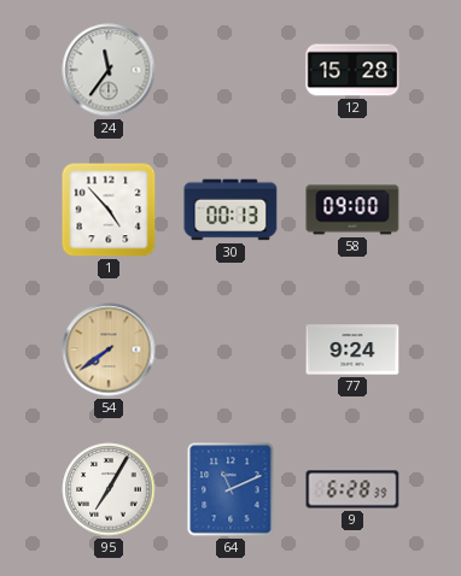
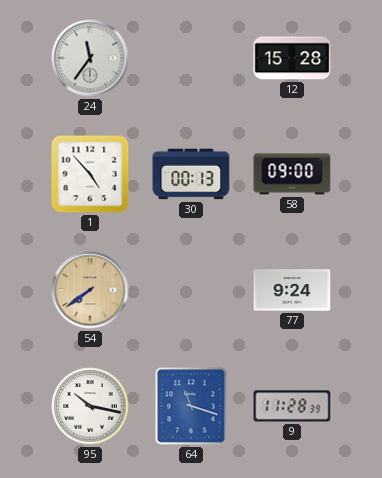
95: 7:05 -> 10:17
64: 11:11 -> 11:18
9: 6:28 -> 11:28
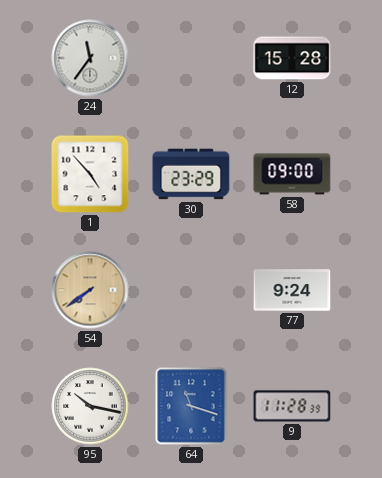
30: 00:13 -> 23:29
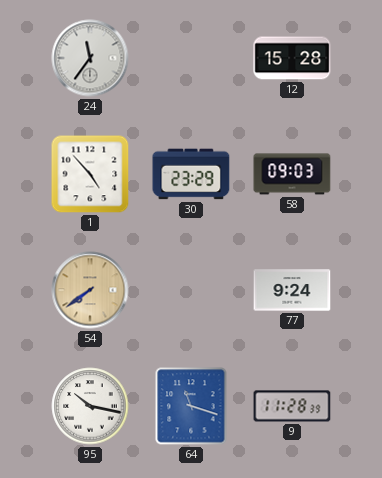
58: 09:00 -> 09:03
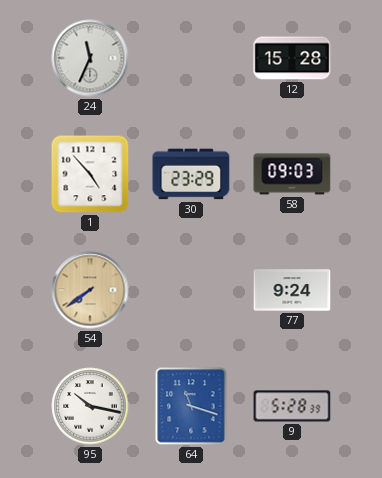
24: 11:36 -> 11:34
9: 11:28 -> 5:28
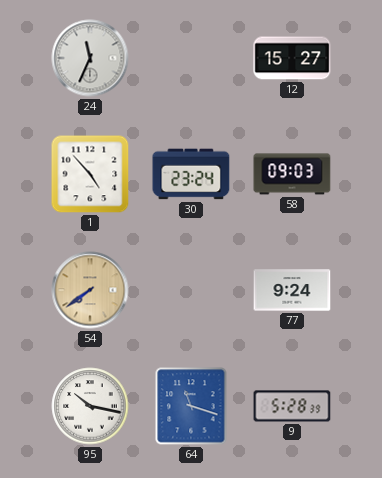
12: 15:28 -> 15:27
30: 23:29 -> 23:24
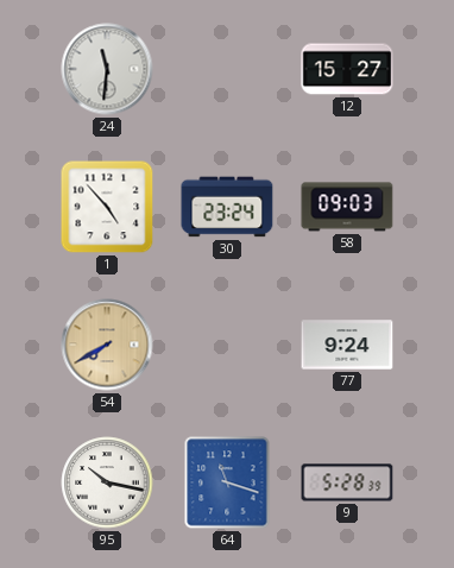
24: 11:34 -> 11:31
54: 7:39 -> 7:40
